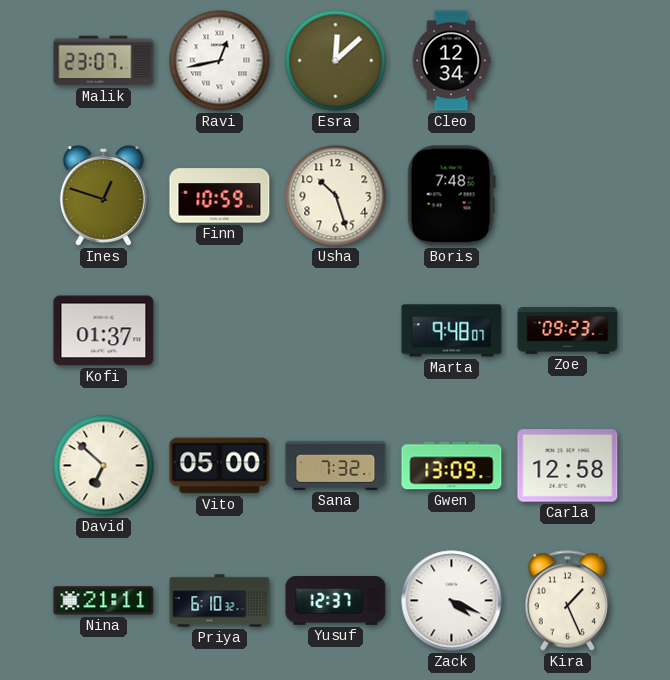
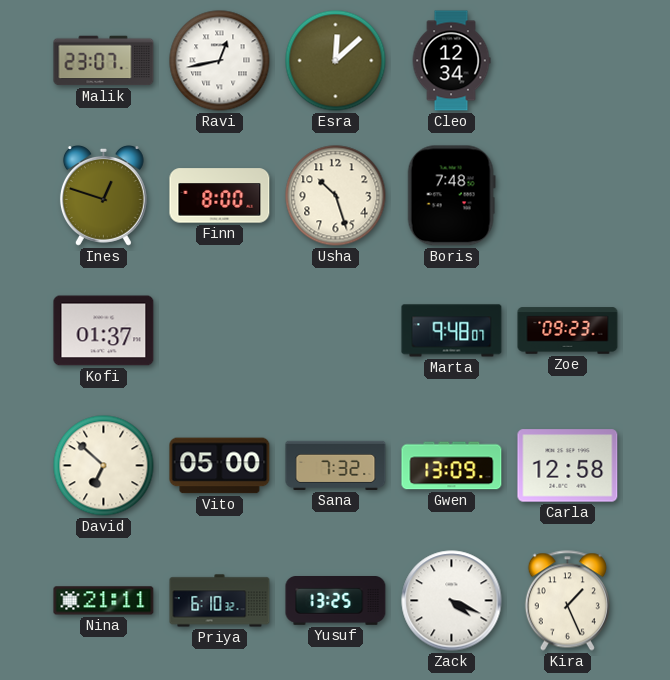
Finn: 10:59 -> 8:00
Yusuf: 12:37 -> 13:25
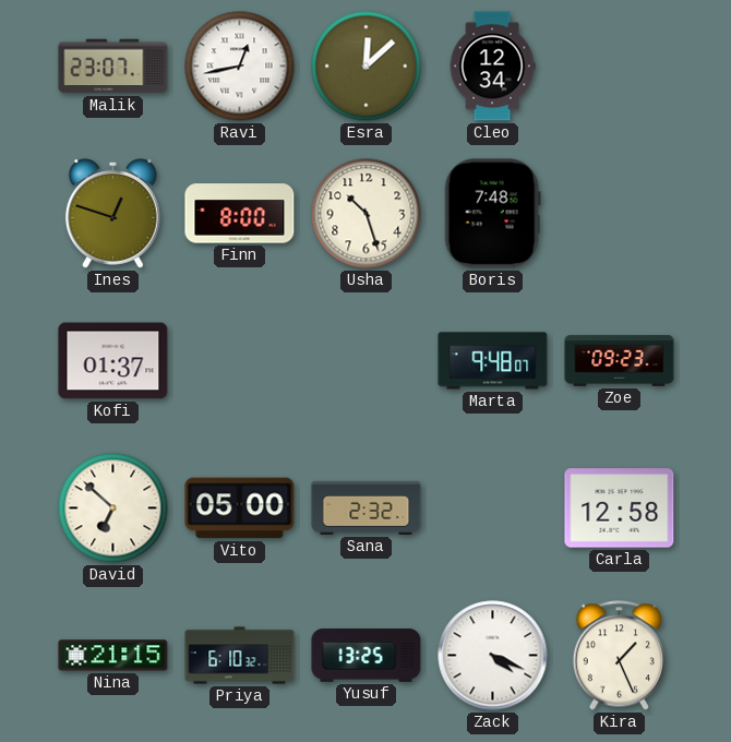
Sana: 7:32 -> 2:32
Gwen: 13:09 -> none
Nina: 21:11 -> 21:15
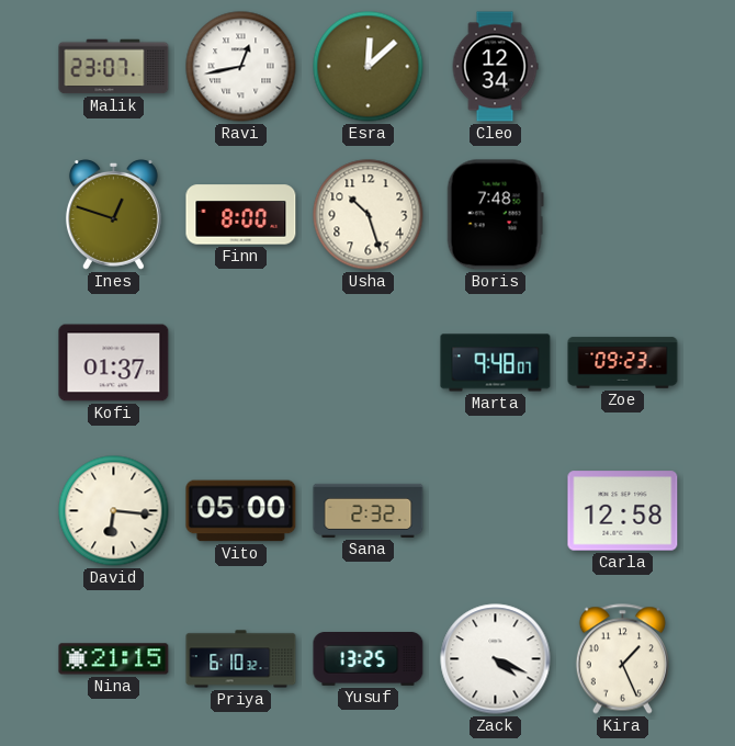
David: 6:52 -> 6:16
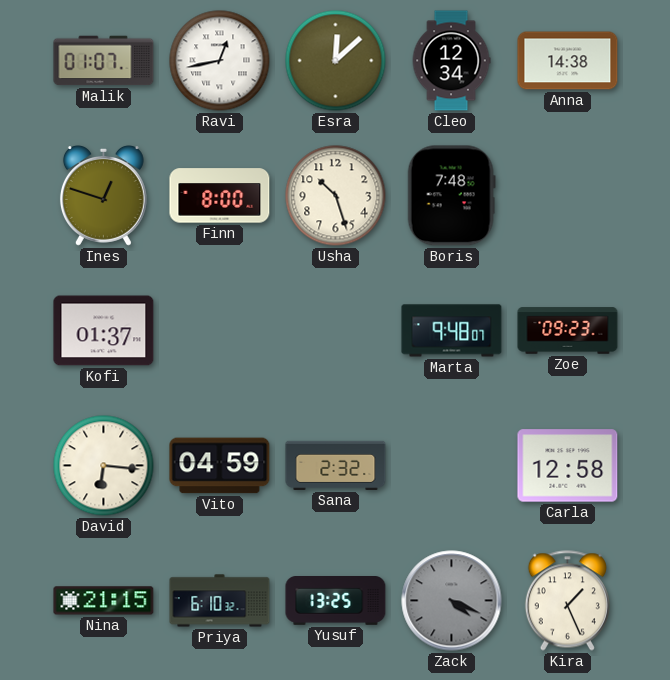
Malik: 23:07 -> 01:07
Anna: none -> 14:38
Vito: 05:00 -> 04:59
Zack dial: white -> grey
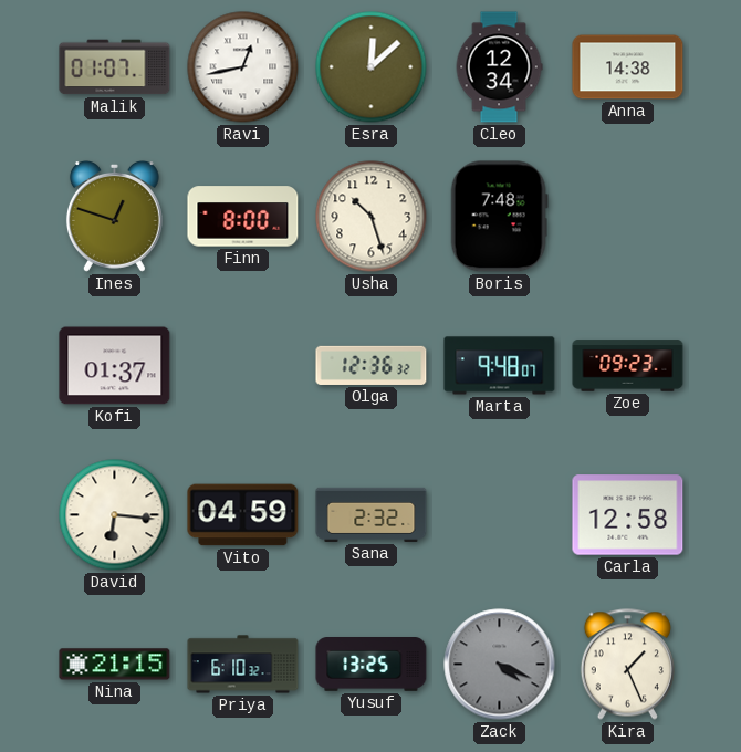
Olga: none -> 12:36
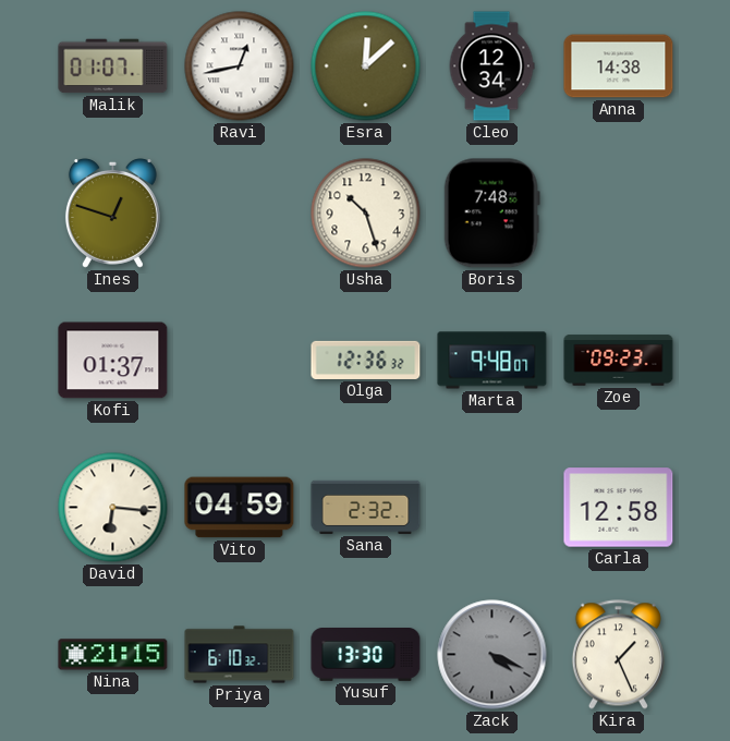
Finn: 8:00 -> none
Yusuf: 13:25 -> 13:30
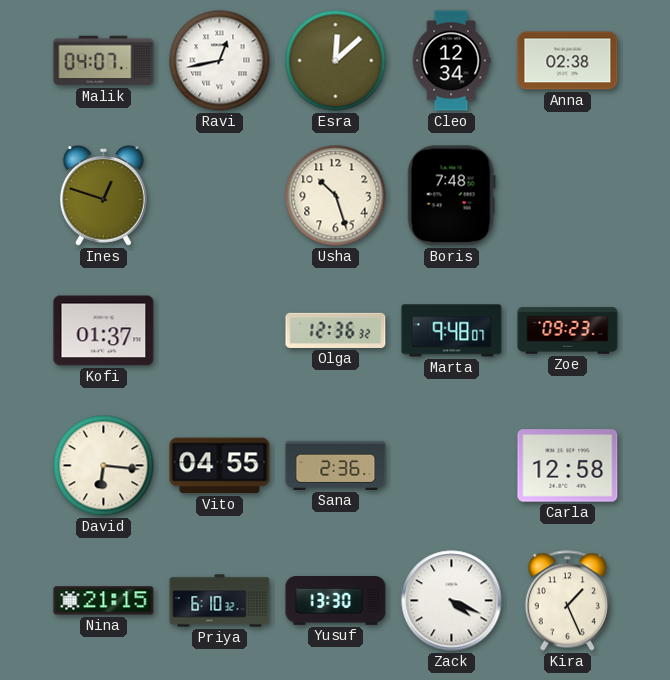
Malik: 01:07 -> 04:07
Anna: 14:38 -> 02:38
Vito: 04:59 -> 04:55
Sana: 2:32 -> 2:36
Zack dial: grey -> white
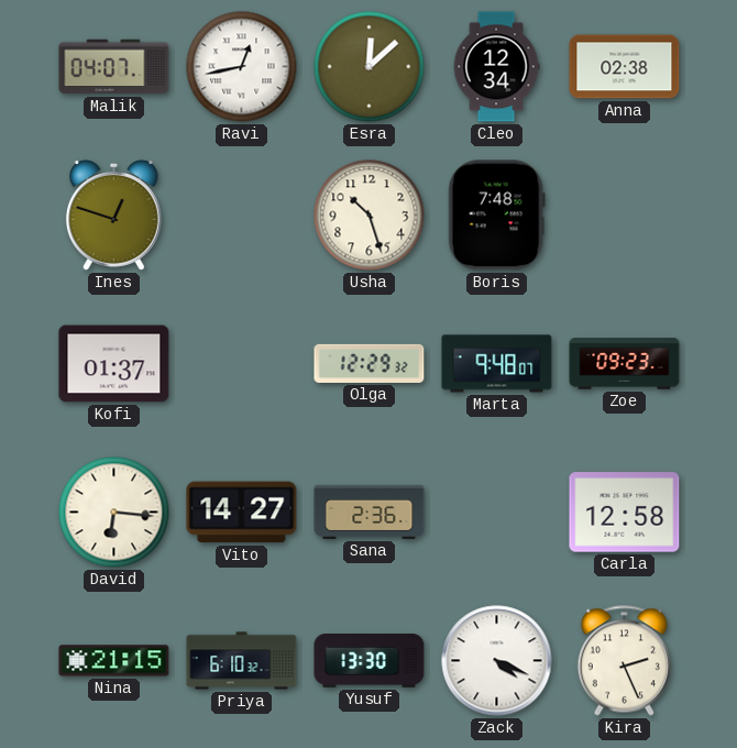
Olga: 12:36 -> 12:29
Vito: 04:55 -> 14:27
Kira: 1:26 -> 2:26
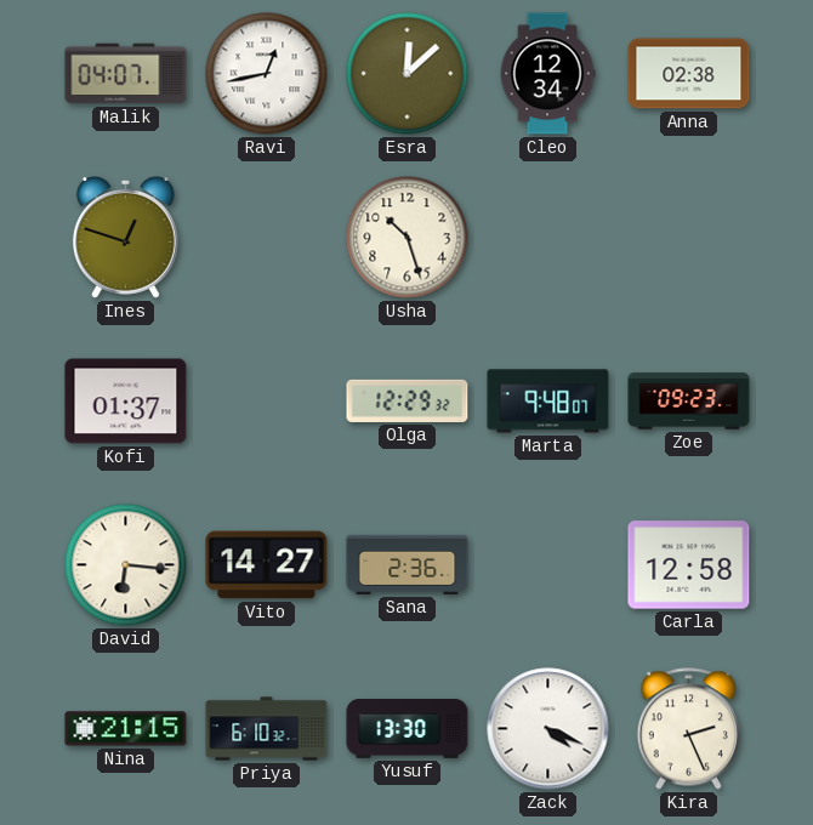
Boris: 7:48 -> none
